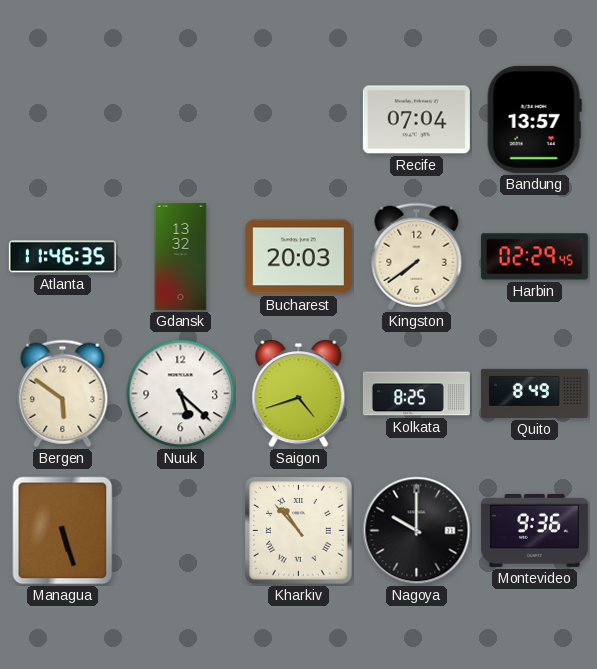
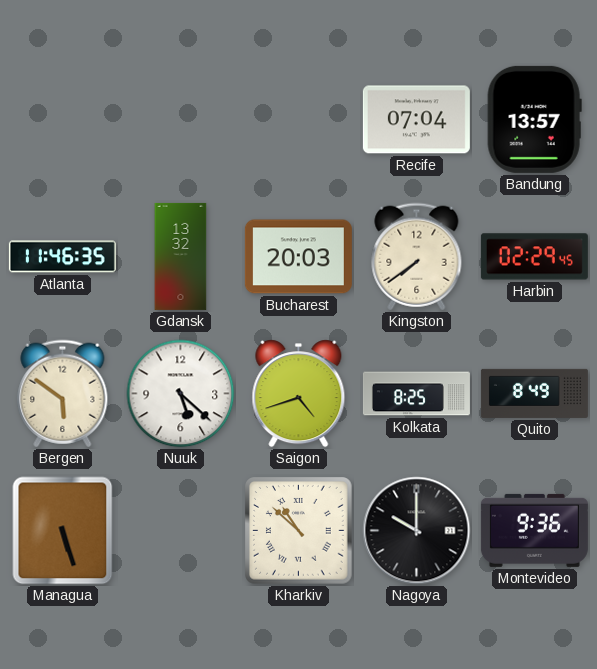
Kharkiv: 10:53 -> 10:52
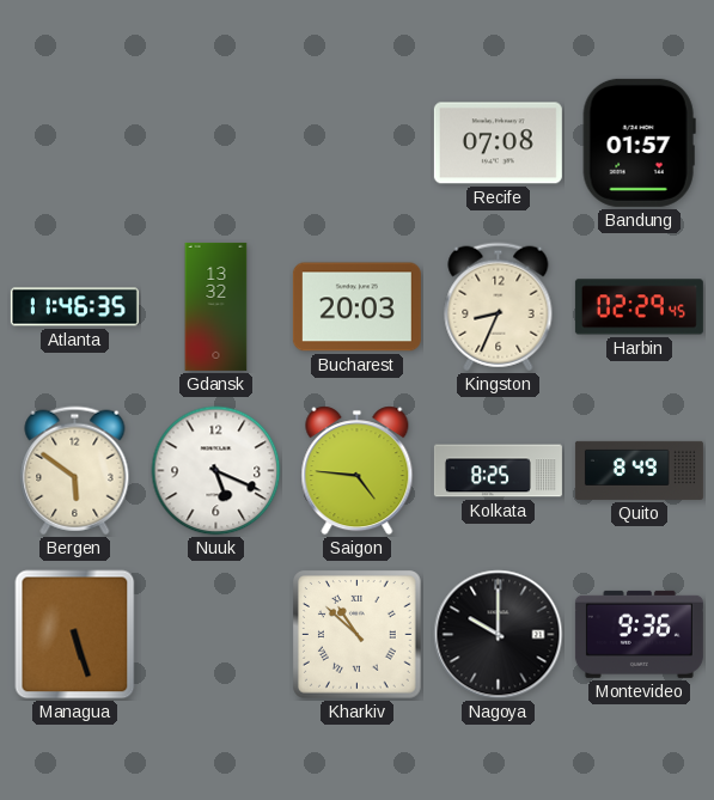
Recife: 07:04 -> 07:08
Bandung: 13:57 -> 01:57
Kingston: 7:39 -> 8:34
Nuuk: 5:22 -> 5:19
Saigon: 4:42 -> 4:46
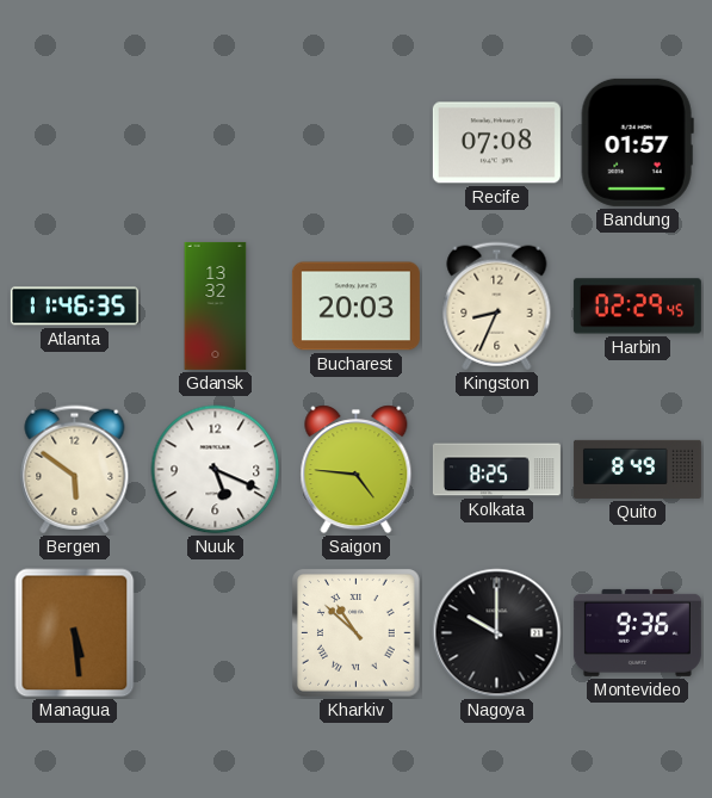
Managua: 5:27 -> 5:29
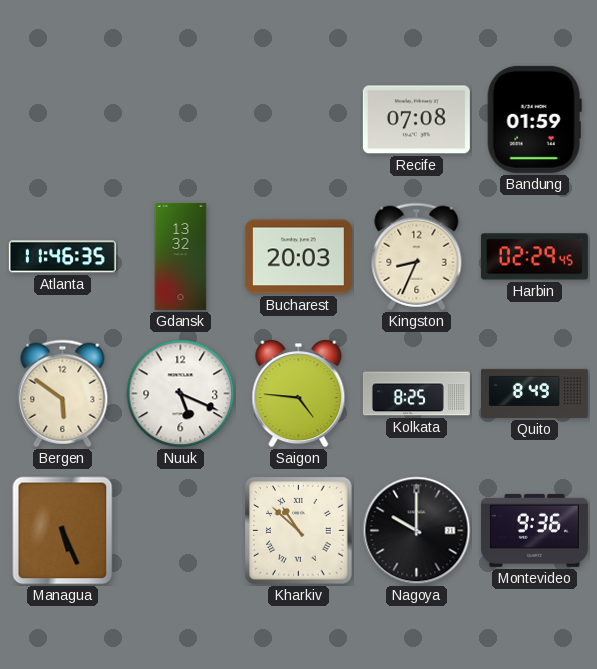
Bandung: 01:57 -> 01:59
Managua: 5:29 -> 5:26
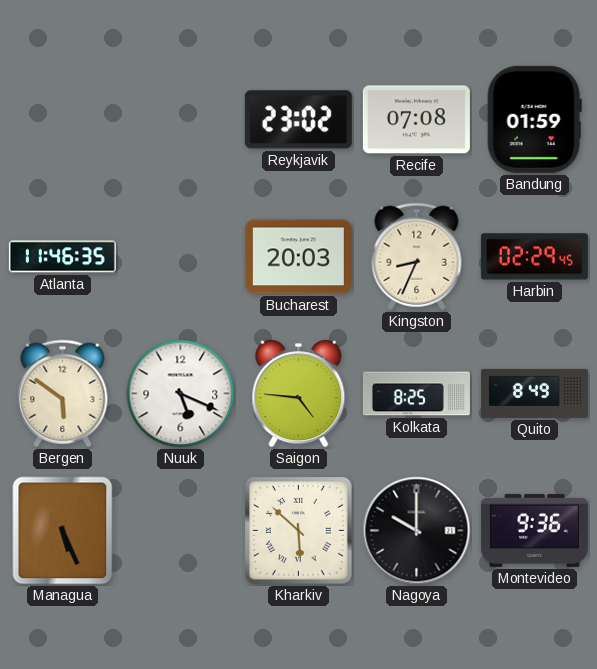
Reykjavik: none -> 23:02
Gdansk: 13:32 -> none
Kharkiv: 10:52 -> 5:52
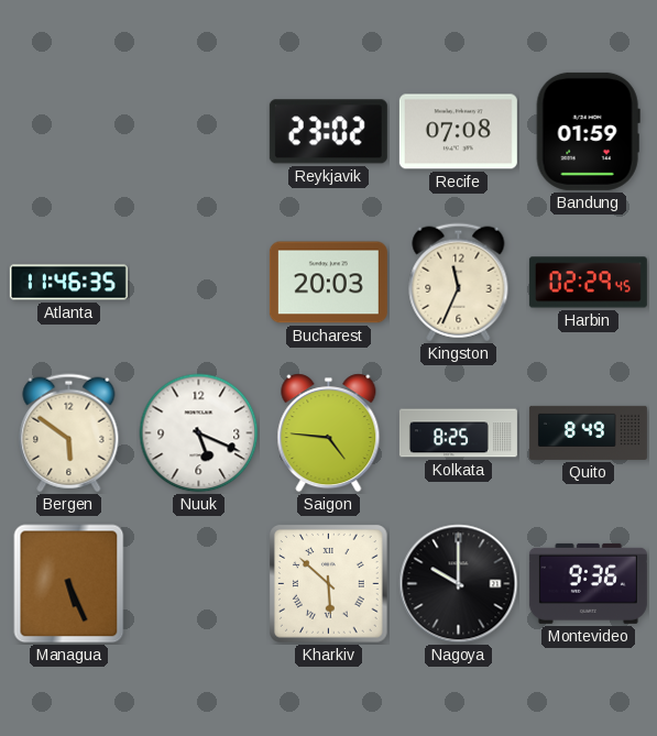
Kingston: 8:34 -> 11:34
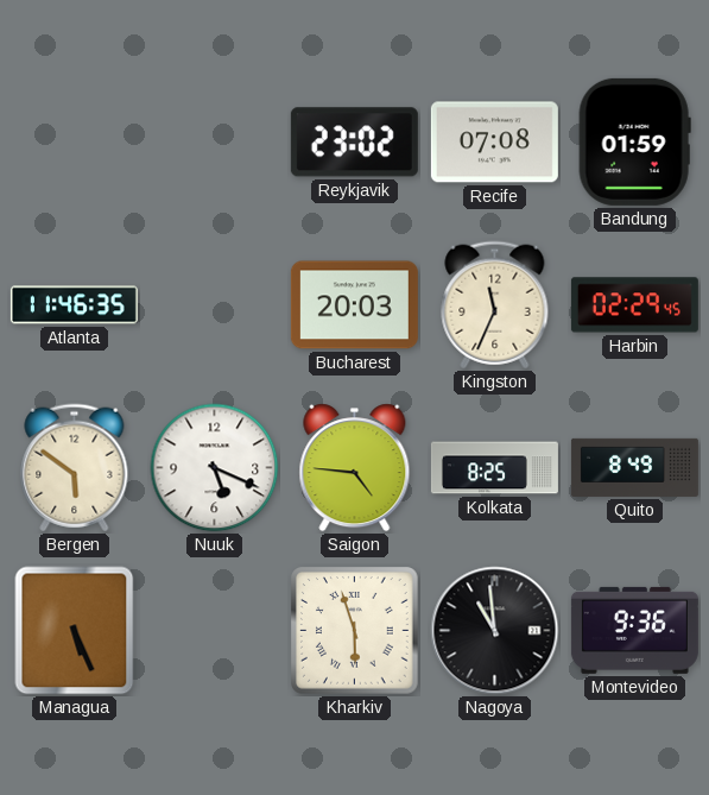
Kharkiv: 5:52 -> 5:57
Nagoya: 10:00 -> 10:59
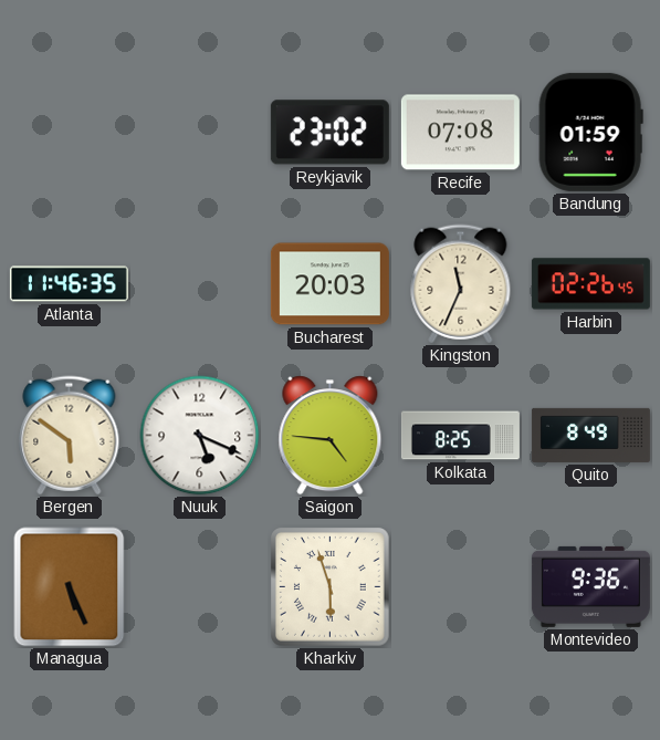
Harbin: 02:29 -> 02:26
Nagoya: 10:59 -> none
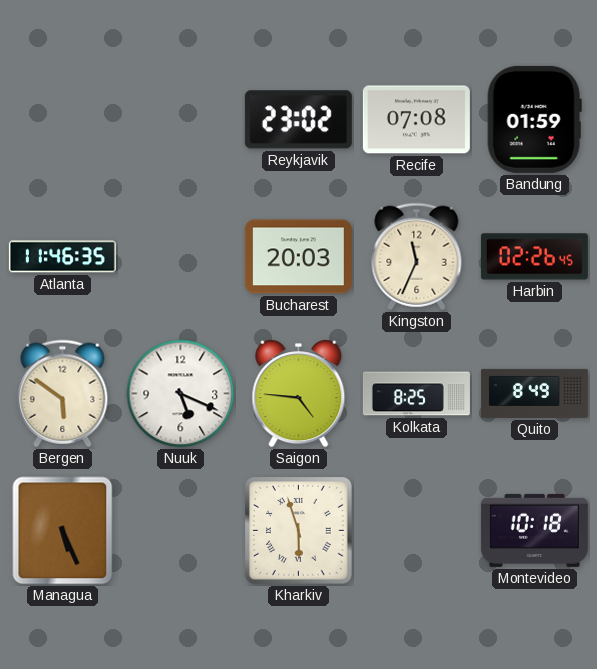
Montevideo: 9:36 -> 10:18
